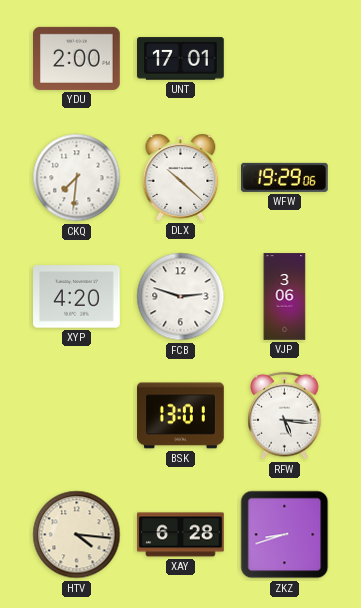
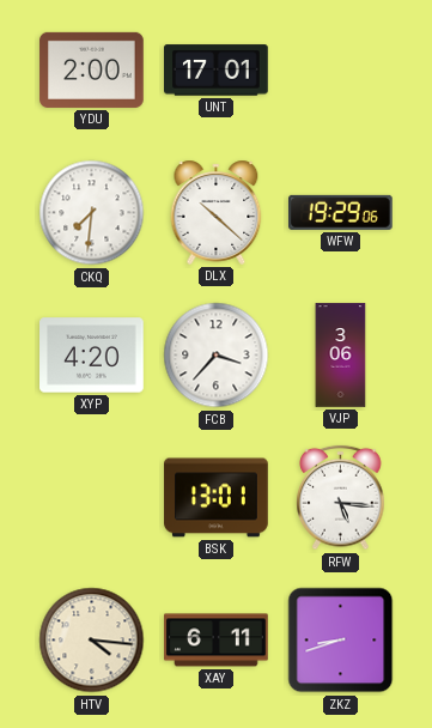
FCB: 2:48 -> 3:37
XAY: 6:28 -> 6:11
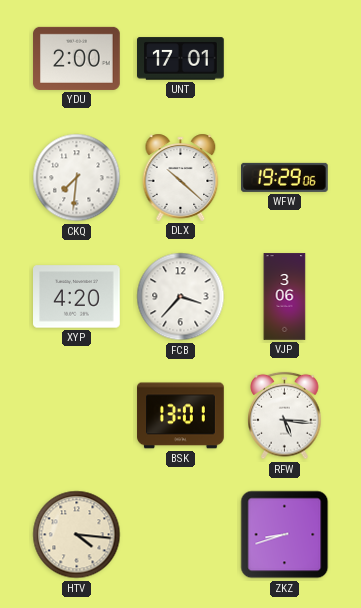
XAY: 6:11 -> none
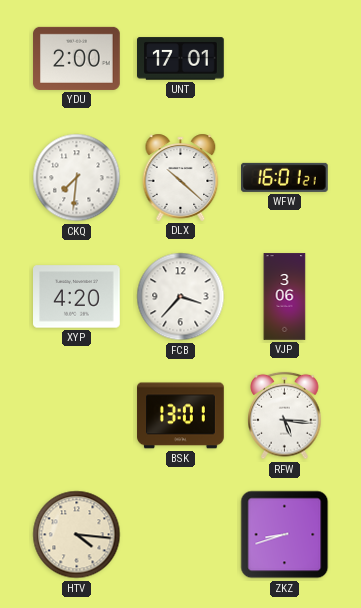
WFW: 19:29 -> 16:01
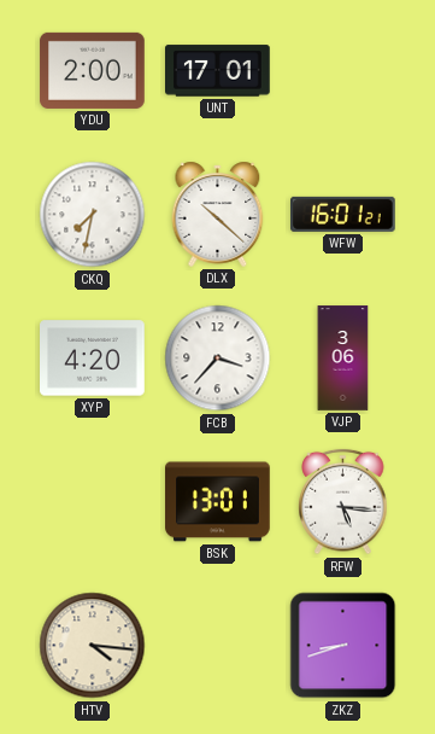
CKQ: 7:31 -> 7:32
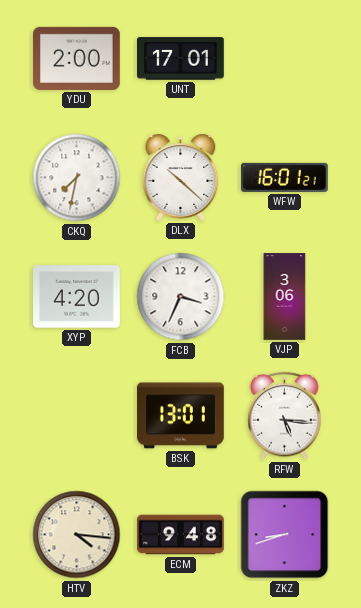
FCB: 3:37 -> 3:34
ECM: none -> 9:48
